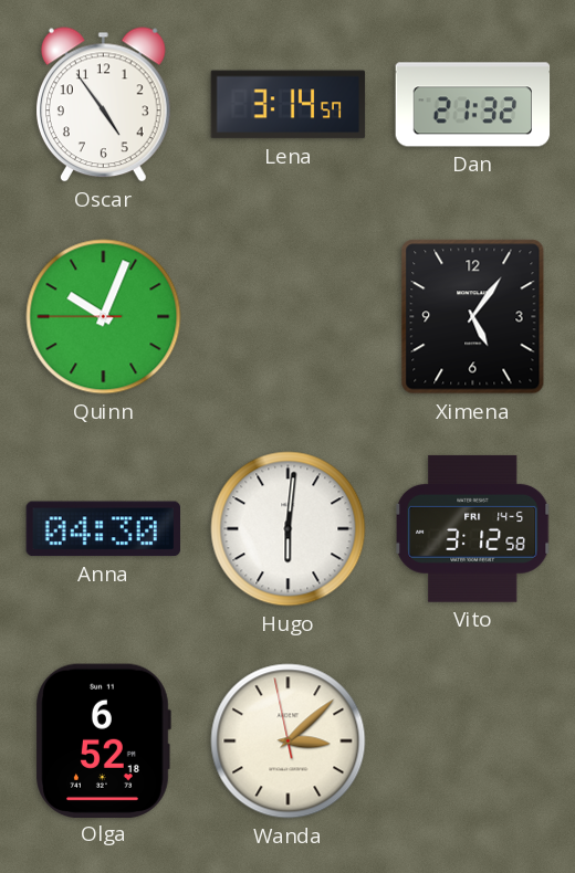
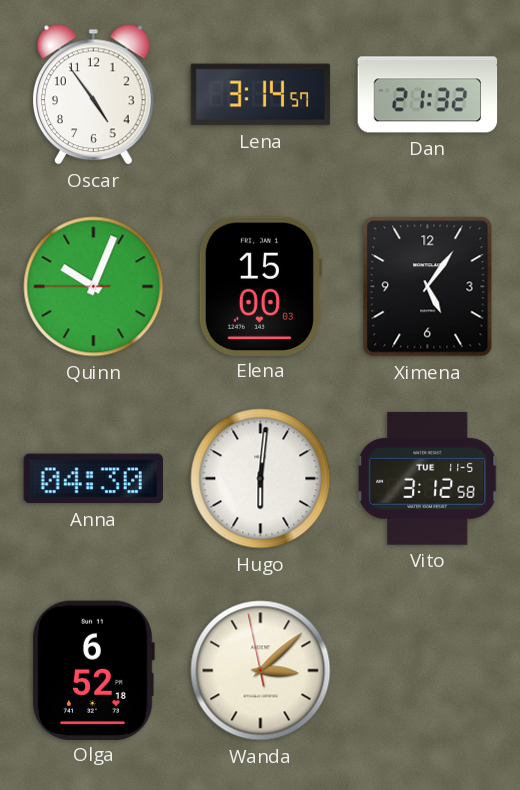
Elena: none -> 15:00
Vito date: FRI 14-5 -> TUE 11-5
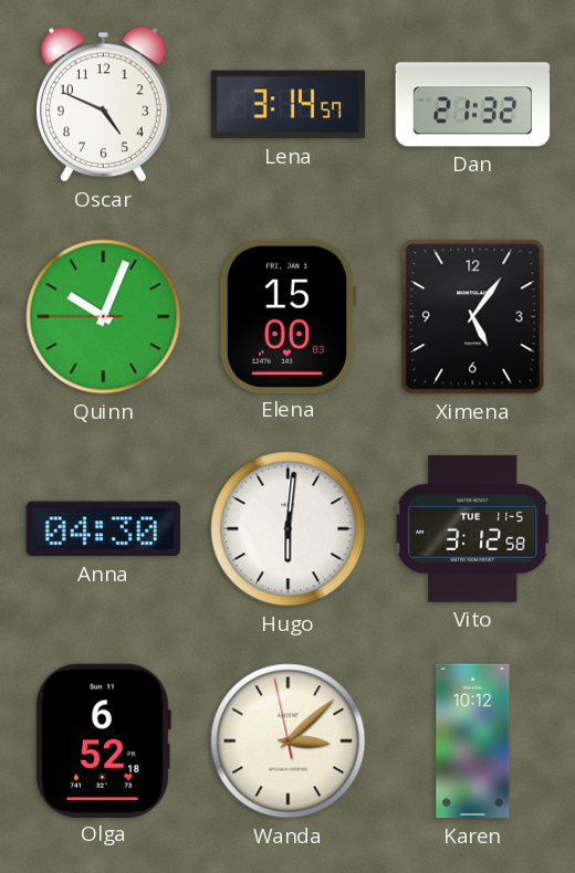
Oscar: 4:54 -> 4:49
Karen: none -> 10:12
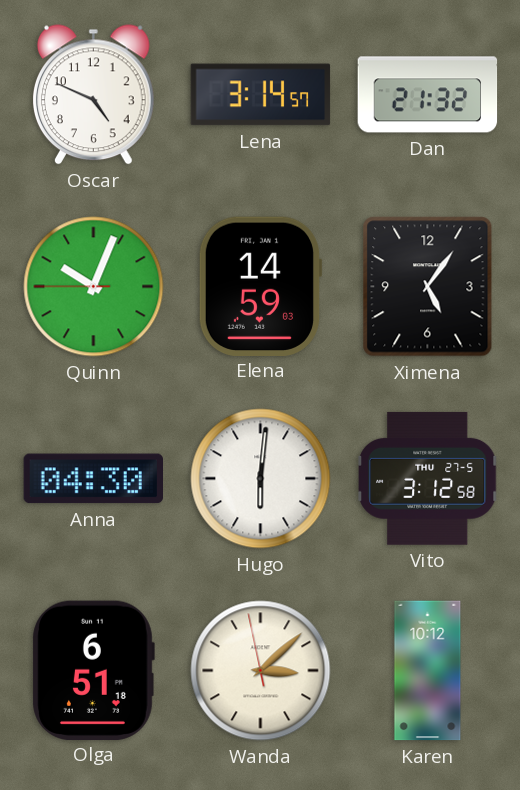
Elena: 15:00 -> 14:59
Vito date: TUE 11-5 -> THU 27-5
Olga: 6:52 -> 6:51
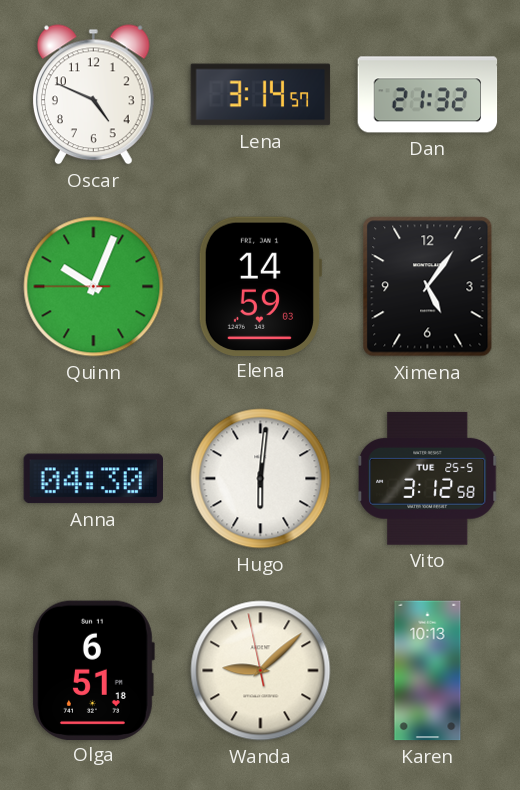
Vito date: THU 27-5 -> TUE 25-5
Wanda: 3:07 -> 9:07
Karen: 10:12 -> 10:13
